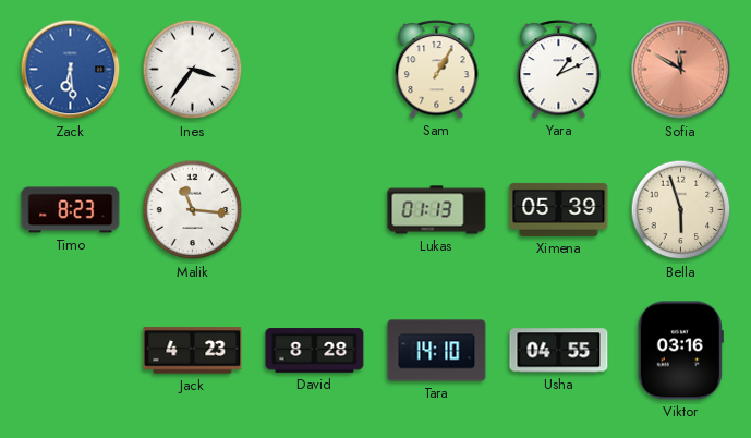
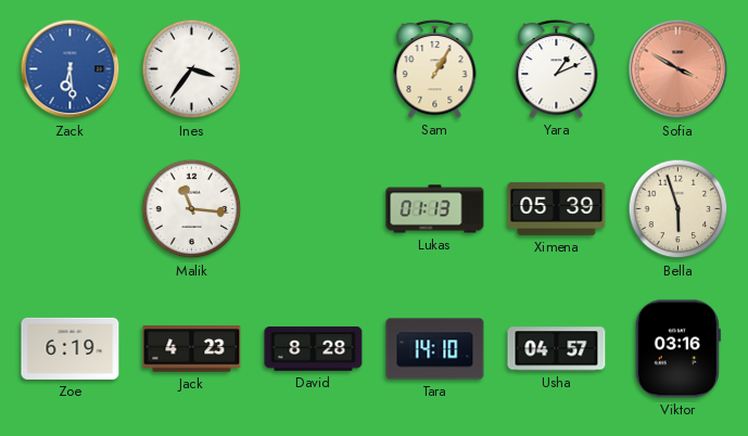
Sofia: 11:50 -> 3:50
Timo: 8:23 -> none
Zoe: none -> 6:19
Usha: 04:55 -> 04:57
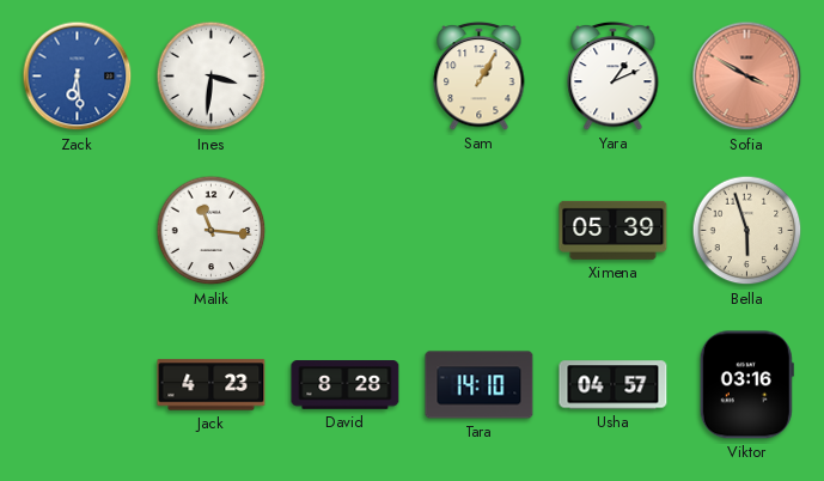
Ines: 3:36 -> 3:31
Lukas: 01:13 -> none
Zoe: 6:19 -> none
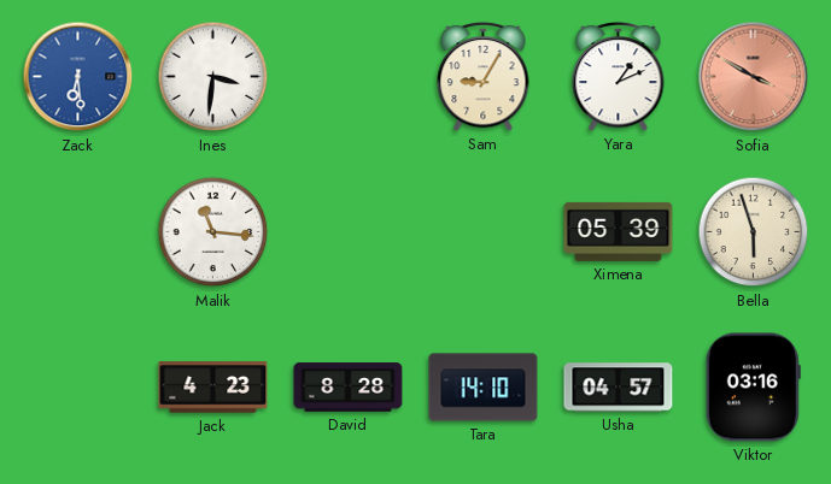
Sam: 1:05 -> 9:05
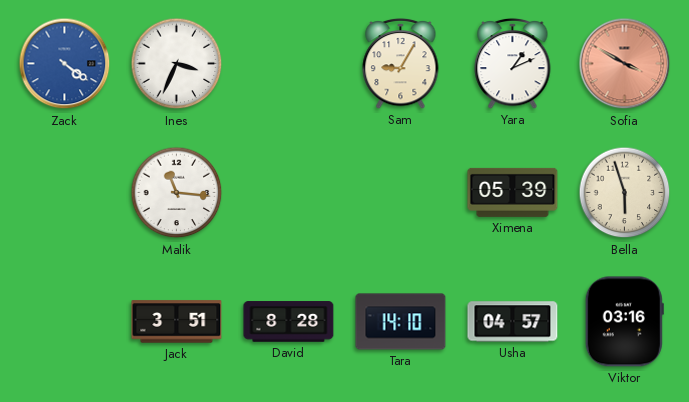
Zack: 6:29 -> 4:21
Ines: 3:31 -> 3:34
Jack: 4:23 -> 3:51
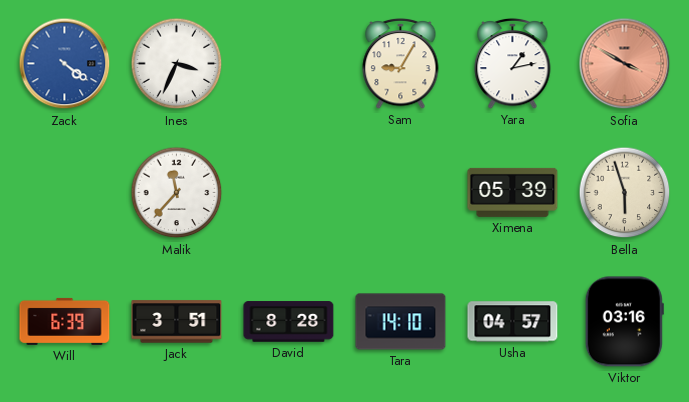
Yara: 1:11 -> 1:13
Malik: 11:16 -> 11:37
Will: none -> 6:39
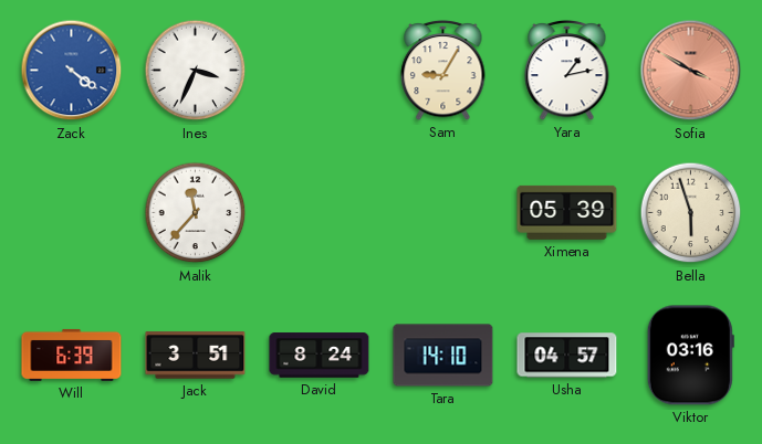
David: 8:28 -> 8:24
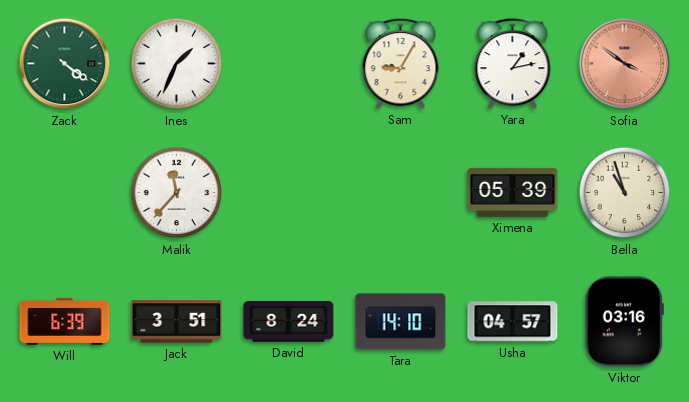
Zack dial: blue -> green
Ines: 3:34 -> 1:34
Sofia: 3:50 -> 3:51
Bella: 5:57 -> 10:57
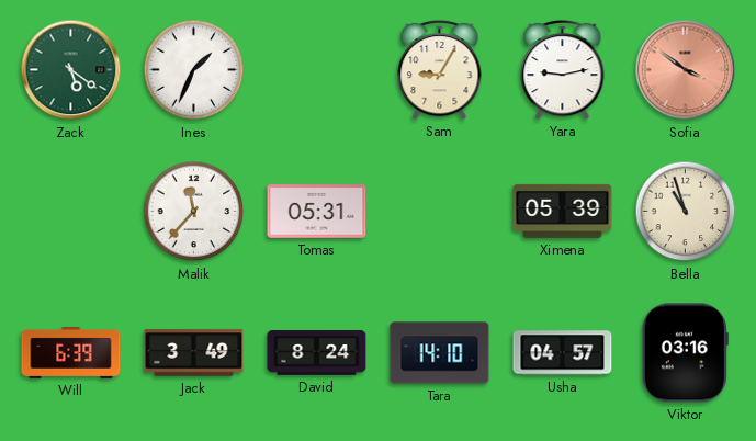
Zack: 4:21 -> 5:21
Yara: 1:13 -> 9:13
Tomas: none -> 05:31
Jack: 3:51 -> 3:49
